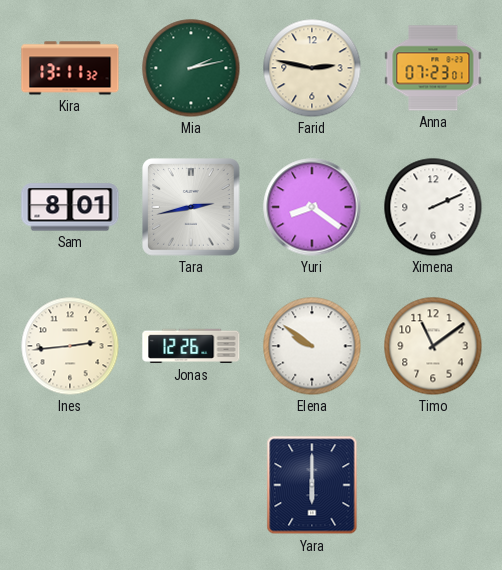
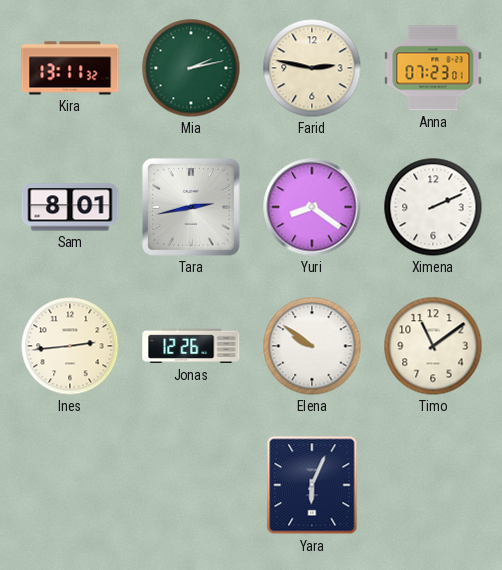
Yara: 6:00 -> 6:04
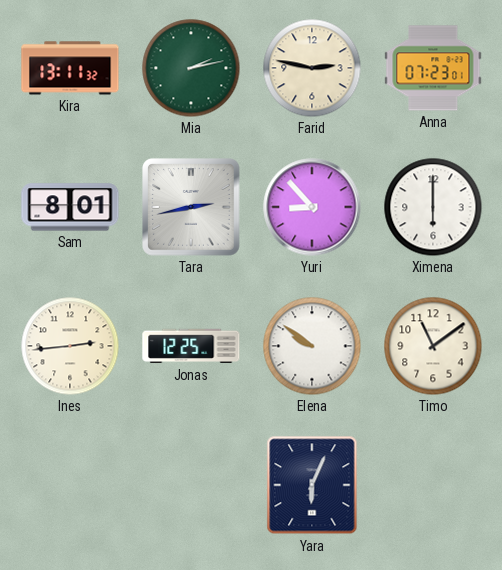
Yuri: 8:21 -> 8:53
Ximena: 2:11 -> 6:00
Jonas: 12:26 -> 12:25
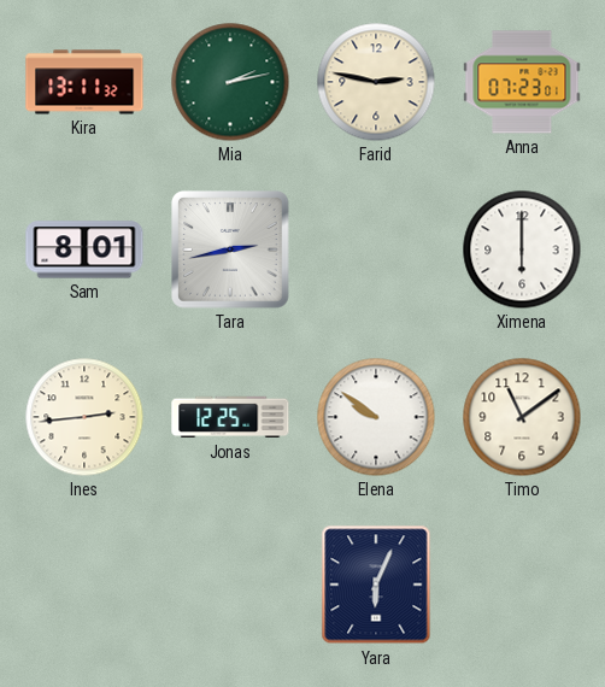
Yuri: 8:53 -> none
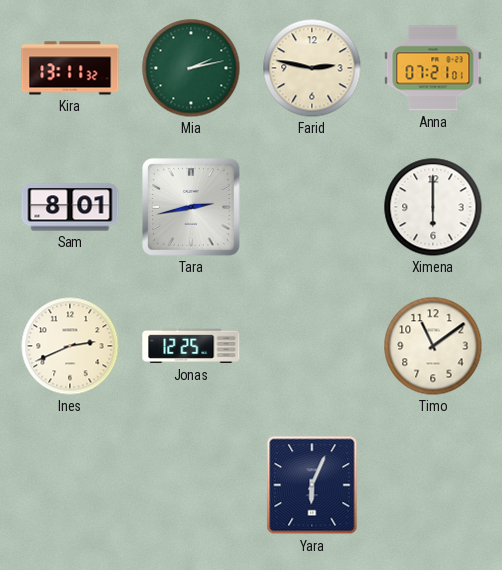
Anna: 07:23 -> 07:21
Ines: 2:44 -> 2:41
Elena: 9:51 -> none
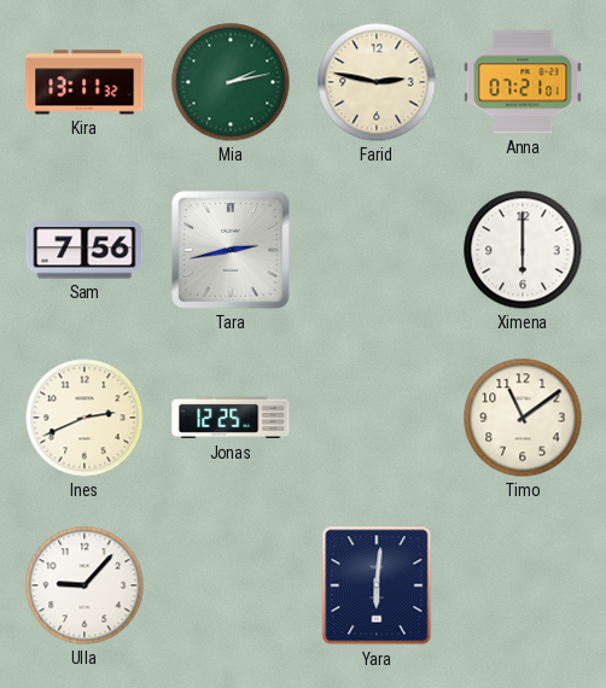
Sam: 8:01 -> 7:56
Ulla: none -> 9:07
Yara: 6:04 -> 6:01
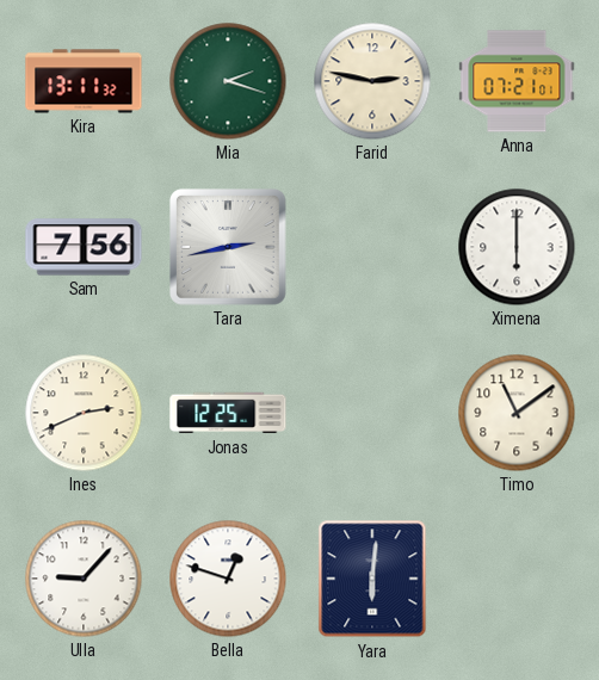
Mia: 2:13 -> 2:18
Bella: none -> 12:48
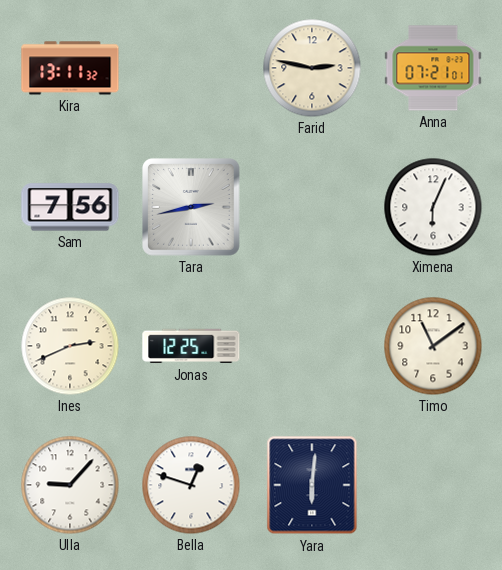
Mia: 2:18 -> none
Ximena: 6:00 -> 6:04
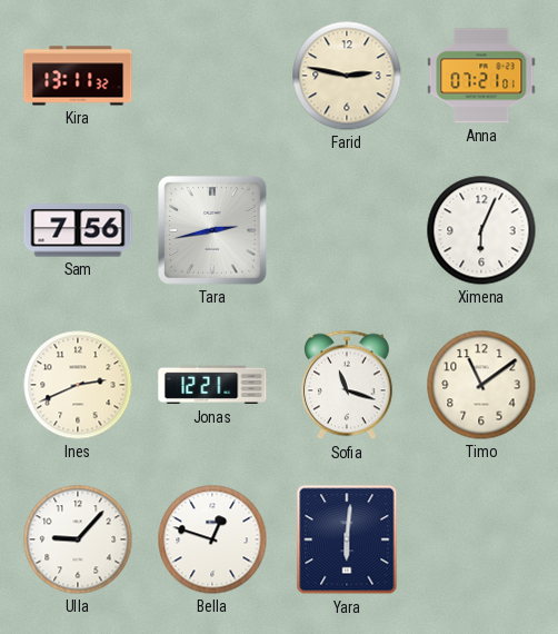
Jonas: 12:25 -> 12:21
Sofia: none -> 11:18
